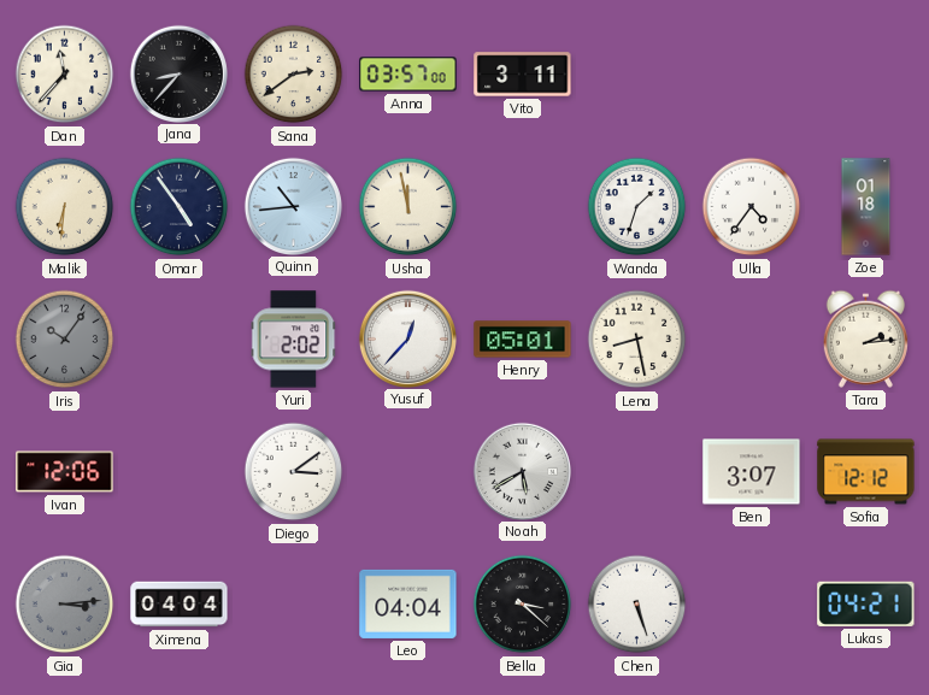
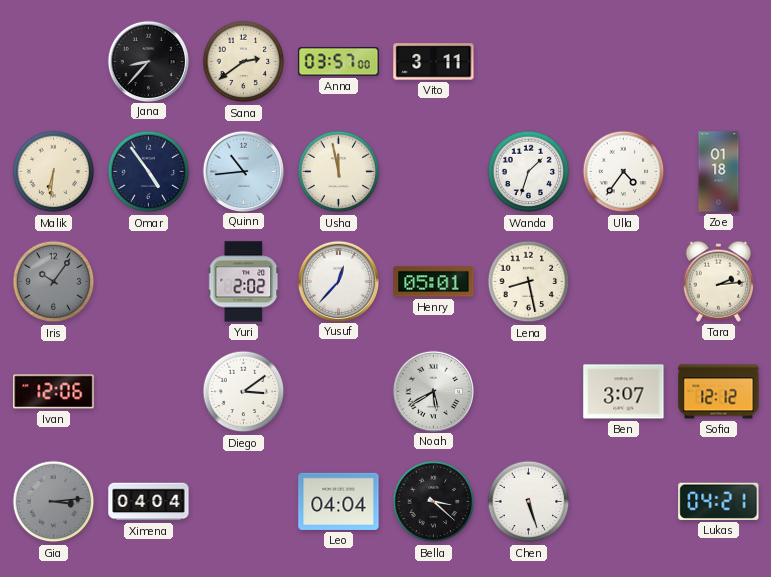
Dan: 11:37 -> none
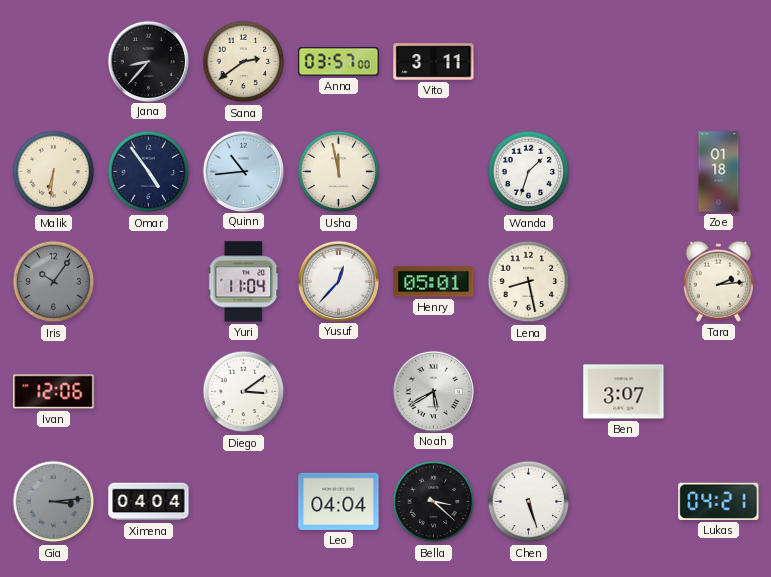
Ulla: 4:36 -> none
Yuri: 2:02 -> 11:04
Sofia: 12:12 -> none
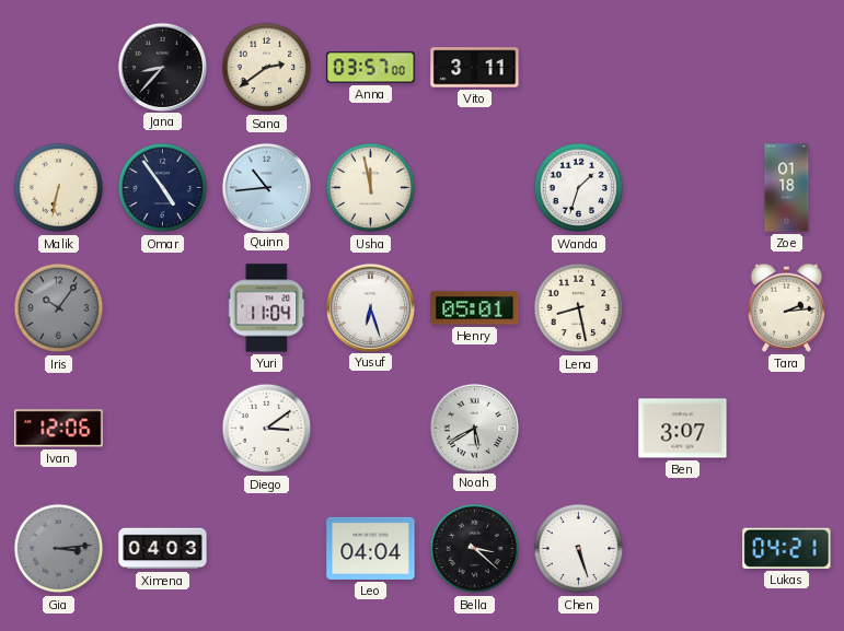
Malik: 6:31 -> 6:32
Yusuf: 12:37 -> 6:27
Ximena: 04:04 -> 04:03
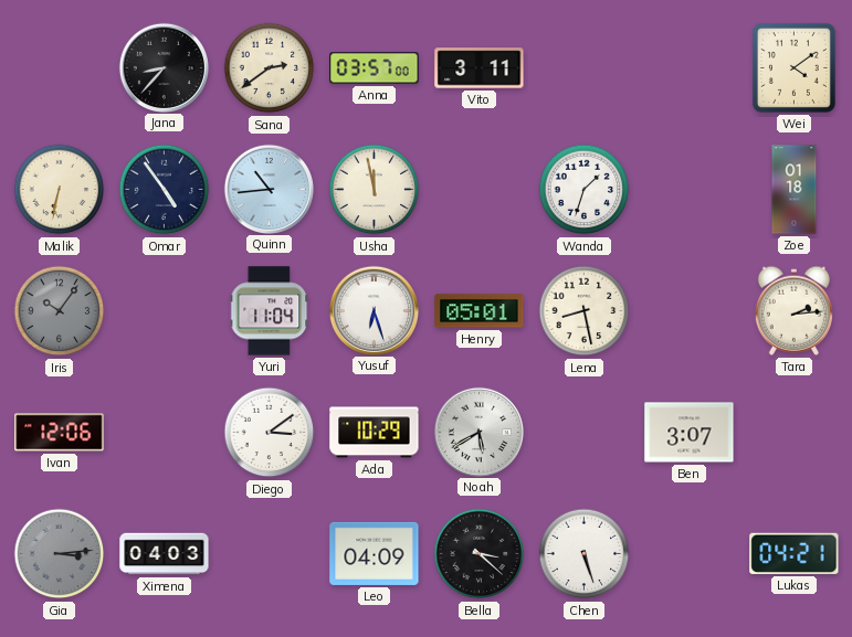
Wei: none -> 4:09
Ada: none -> 10:29
Leo: 04:04 -> 04:09
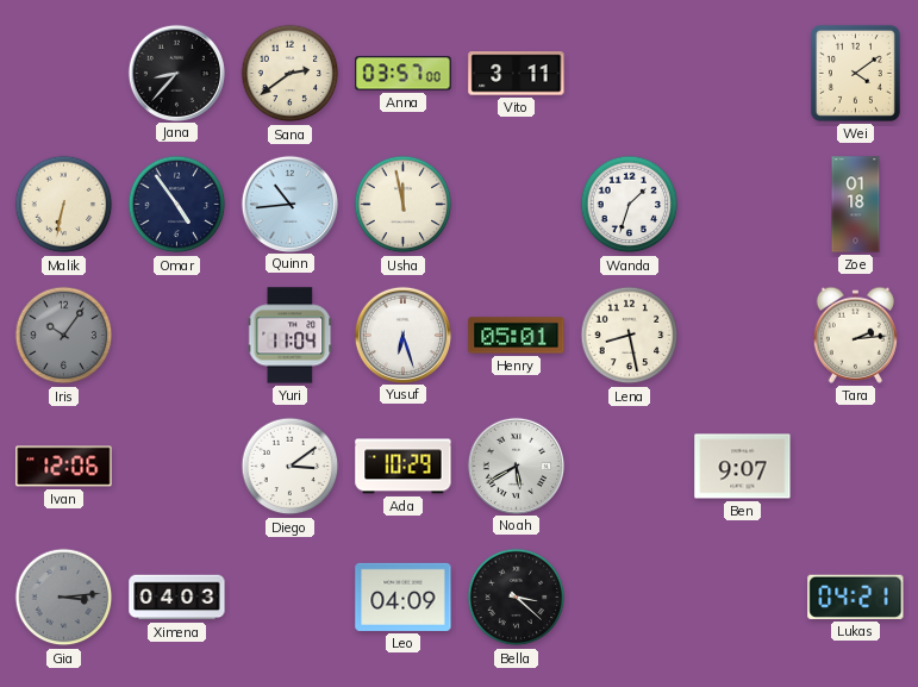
Ben: 3:07 -> 9:07
Chen: 5:27 -> none
